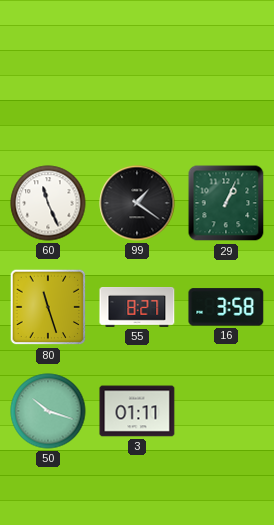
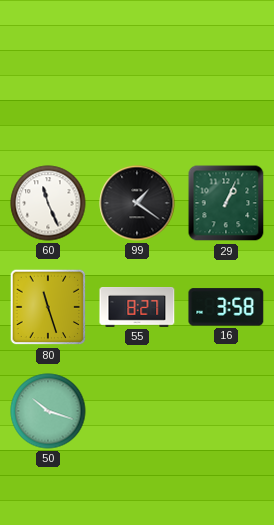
3: 01:11 -> none
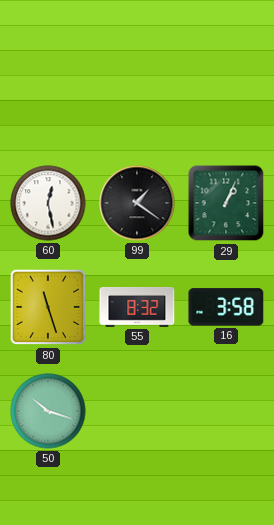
60: 11:26 -> 12:28
55: 8:27 -> 8:32
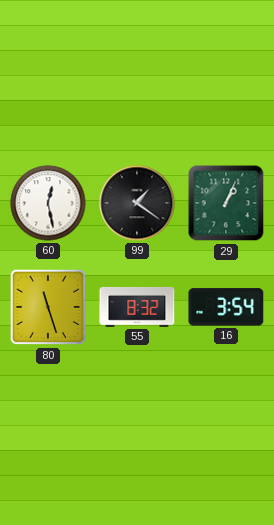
16: 3:58 -> 3:54
50: 10:18 -> none
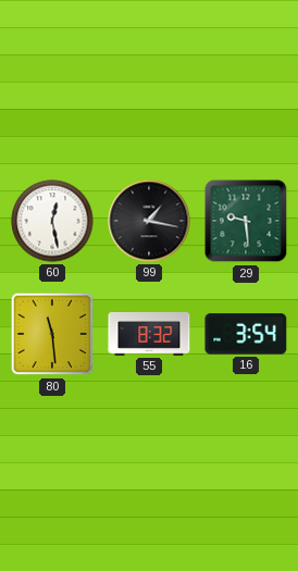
99: 1:21 -> 1:17
29: 1:04 -> 9:29
80: 11:27 -> 11:29
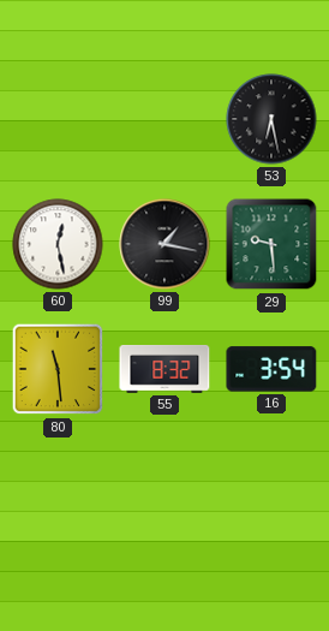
53: none -> 6:28
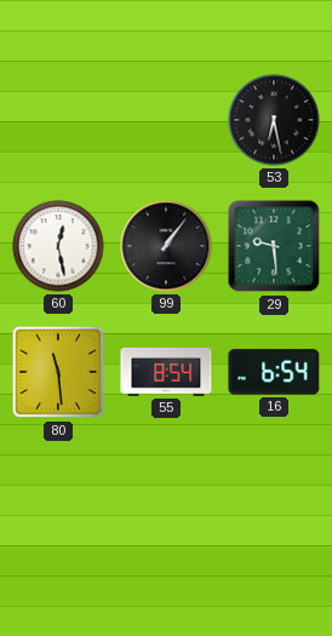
99: 1:17 -> 1:06
55: 8:32 -> 8:54
16: 3:54 -> 6:54
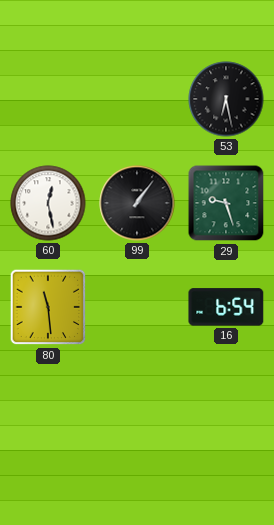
29: 9:29 -> 9:27
55: 8:54 -> none
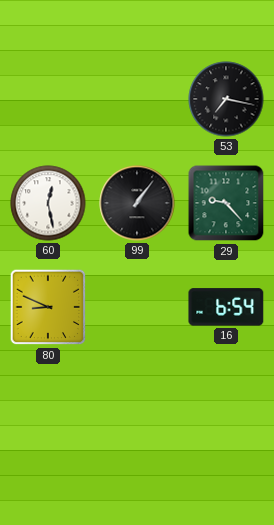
53: 6:28 -> 7:17
29: 9:27 -> 9:23
80: 11:29 -> 8:49
